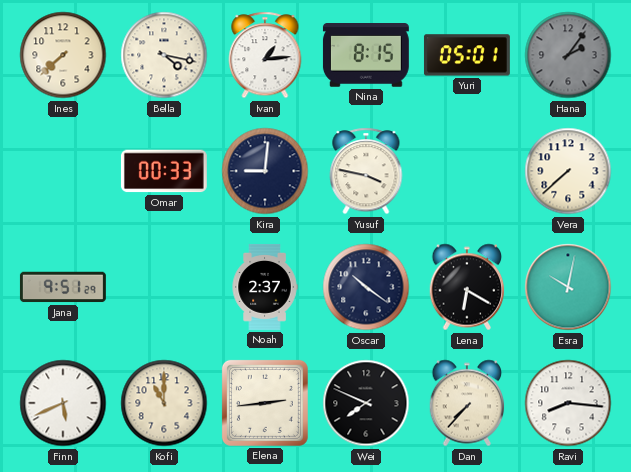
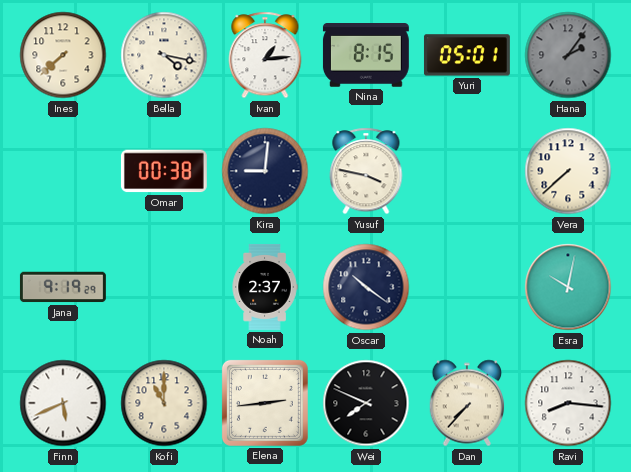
Omar: 00:33 -> 00:38
Jana: 9:51 -> 9:19
Lena: 6:20 -> none
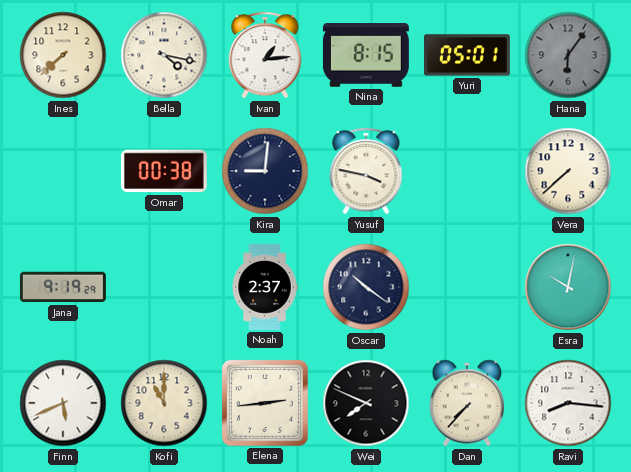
Hana: 2:06 -> 6:06
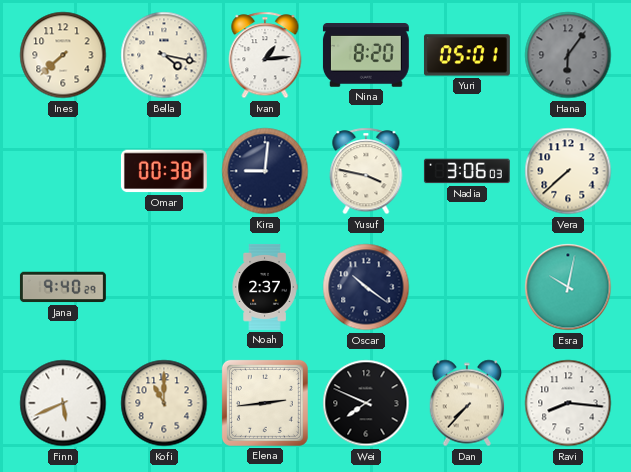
Nina: 8:15 -> 8:20
Nadia: none -> 3:06
Jana: 9:19 -> 9:40
